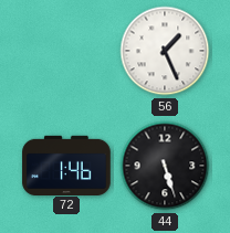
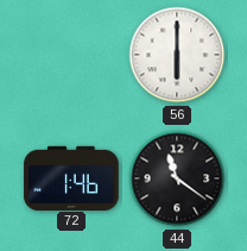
56: 1:26 -> 6:00
44: 5:27 -> 11:21
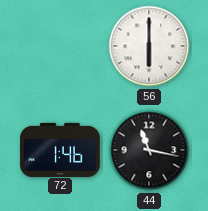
44: 11:21 -> 11:17
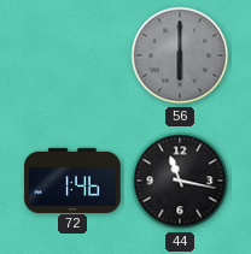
56 dial: white -> grey
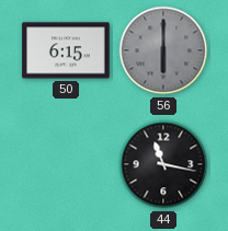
50: none -> 6:15
72: 1:46 -> none
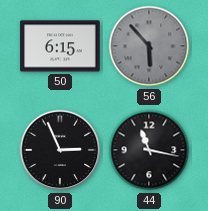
56: 6:00 -> 5:53
90: none -> 2:56
